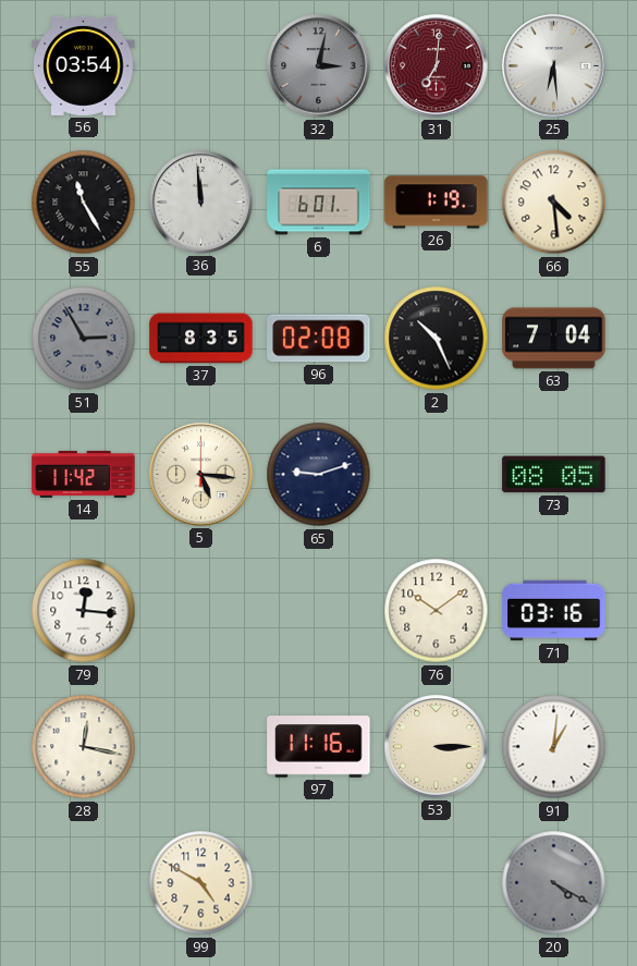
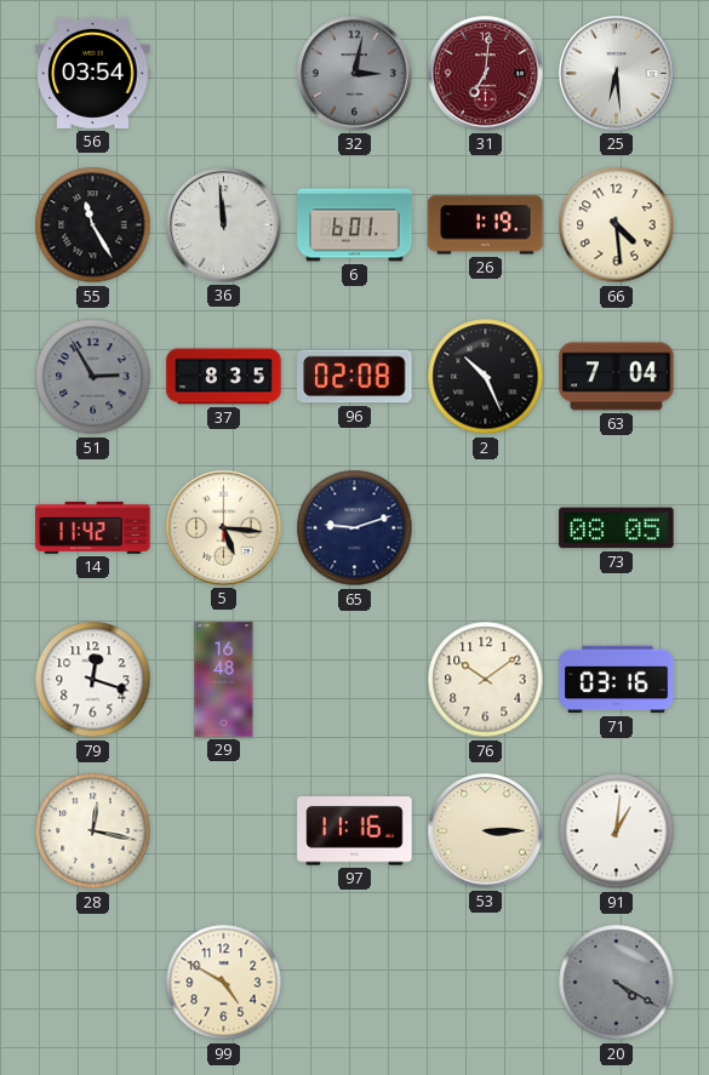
79: 12:16 -> 12:18
29: none -> 16:48
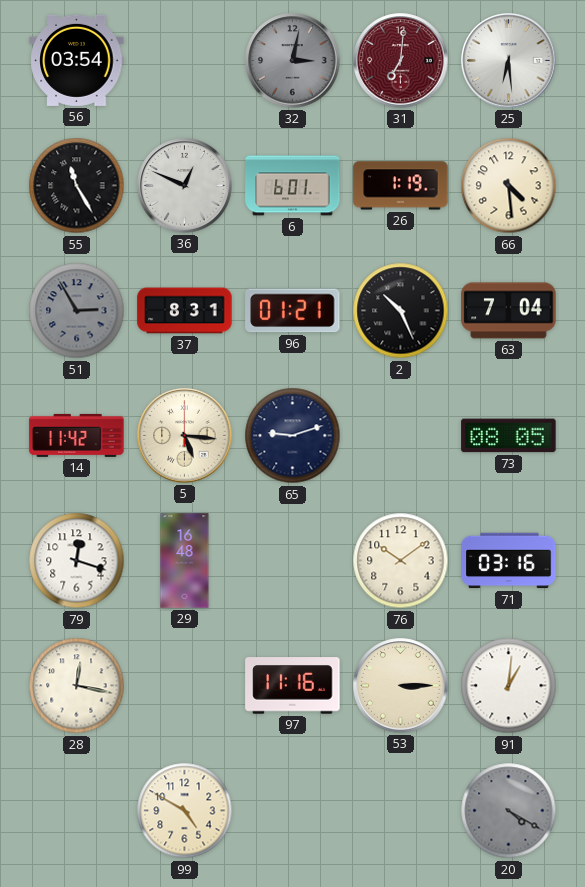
36: 11:59 -> 12:49
37: 8:35 -> 8:31
96: 02:08 -> 01:21
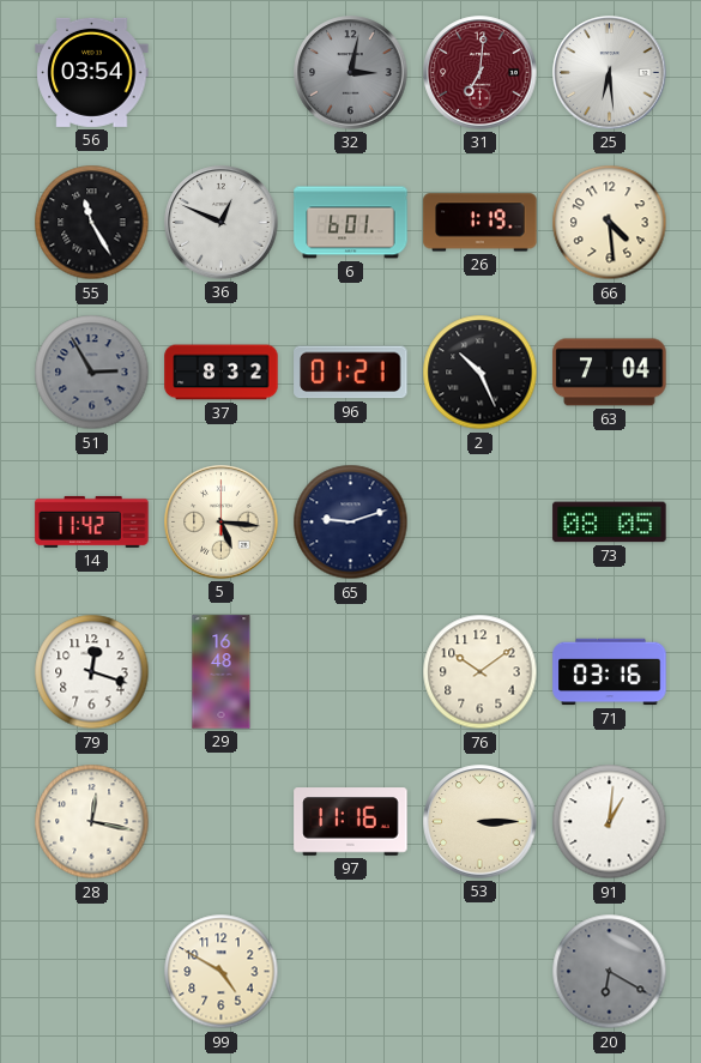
37: 8:31 -> 8:32
20: 4:20 -> 6:20
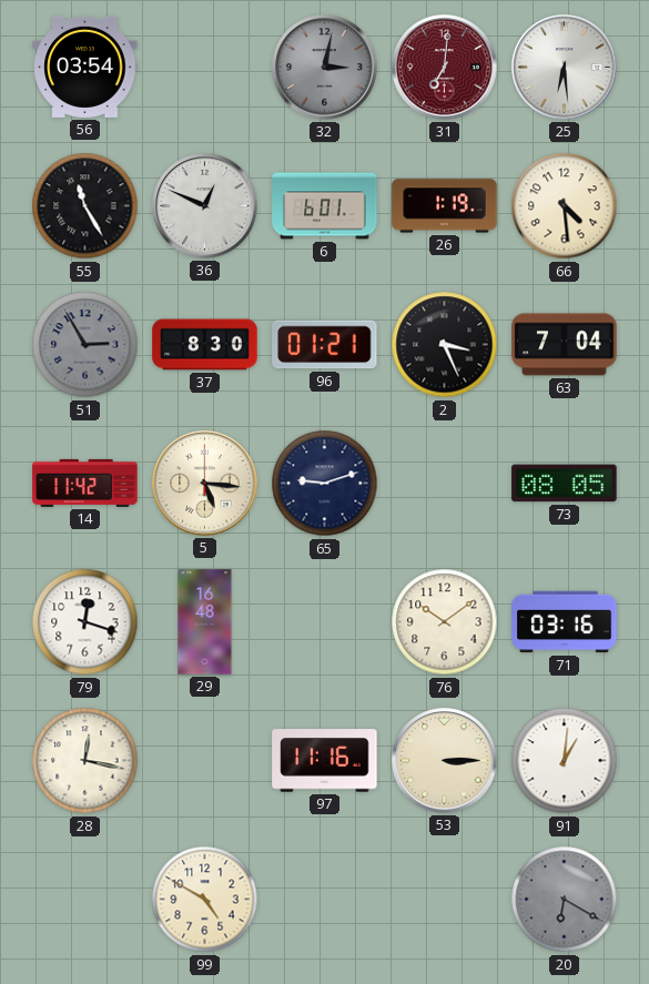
37: 8:32 -> 8:30
2: 10:26 -> 3:26
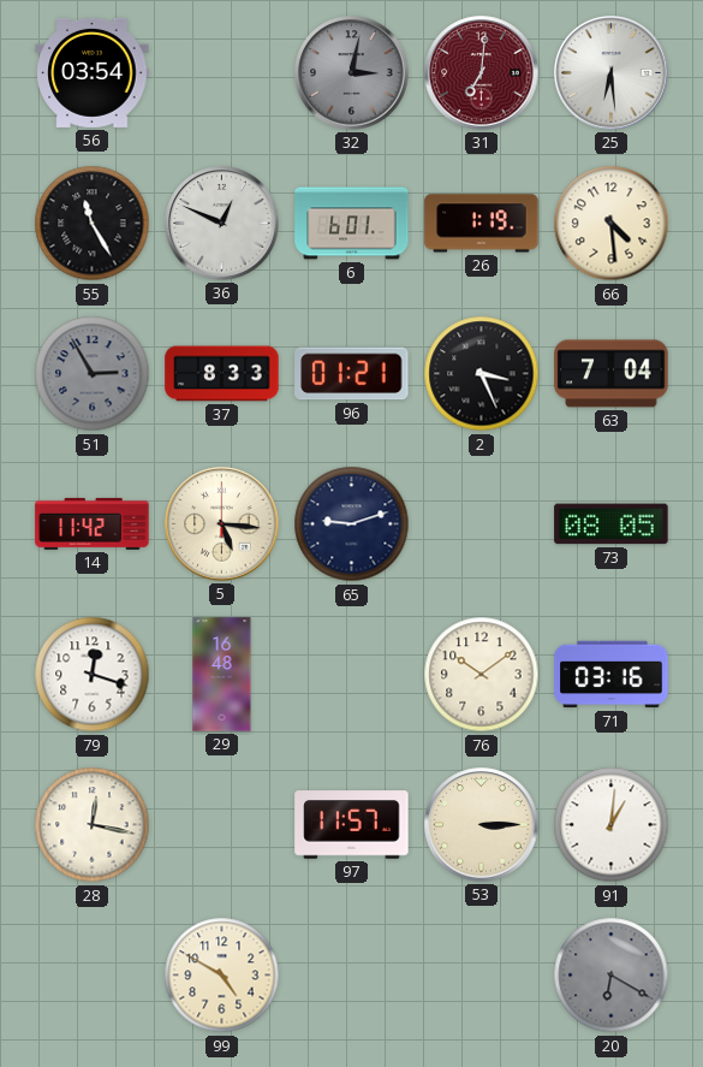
37: 8:30 -> 8:33
97: 11:16 -> 11:57
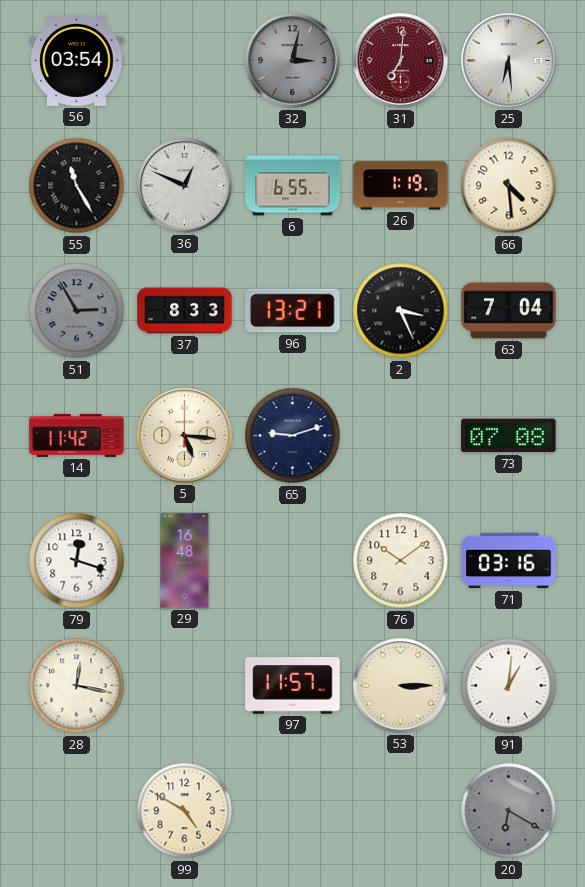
6: 6:01 -> 6:55
96: 01:21 -> 13:21
73: 08:05 -> 07:08
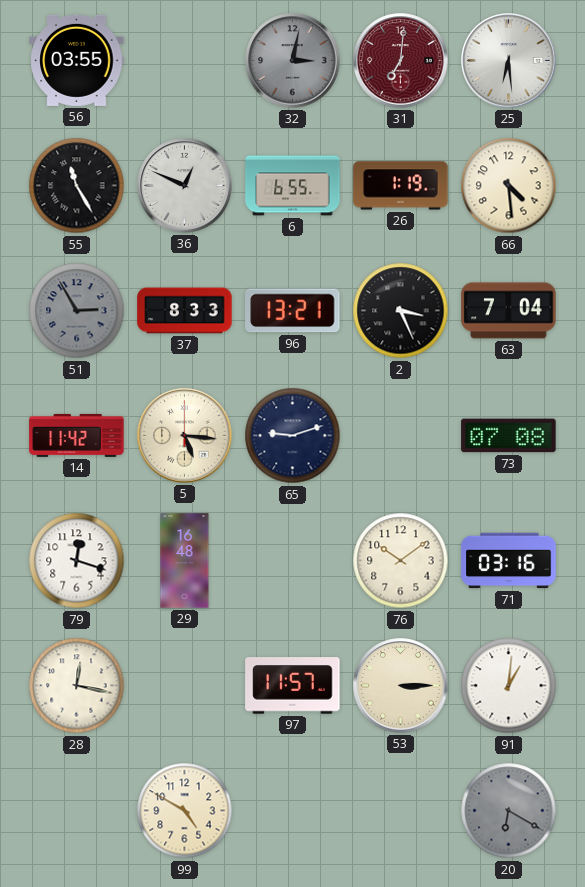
56: 03:54 -> 03:55
